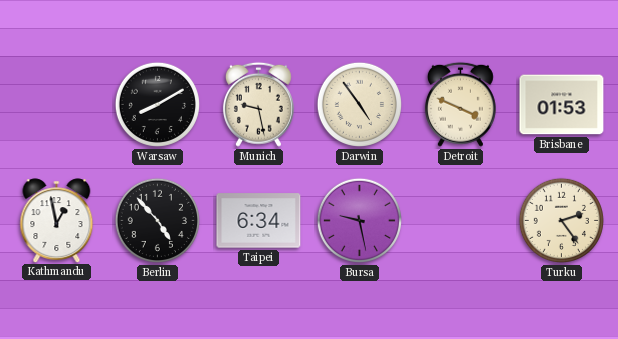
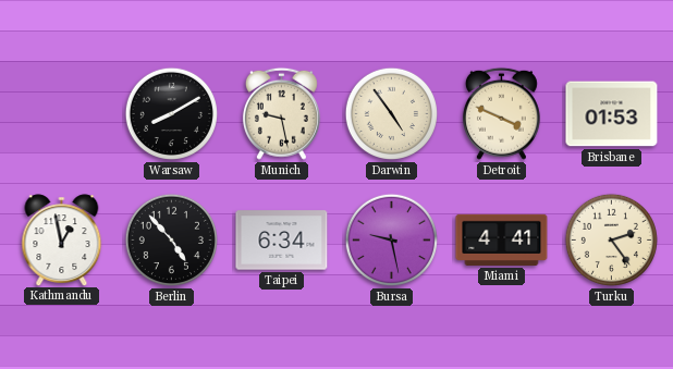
Miami: none -> 4:41
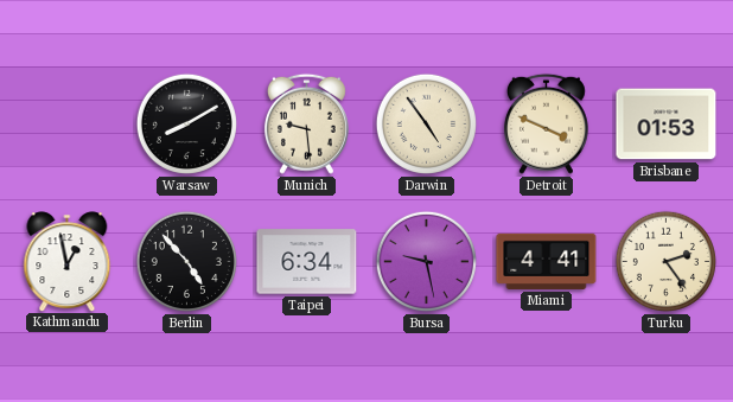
Munich: 9:28 -> 9:29
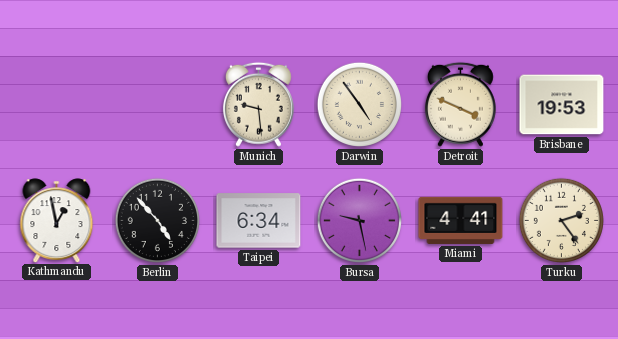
Warsaw: 8:10 -> none
Brisbane: 01:53 -> 19:53
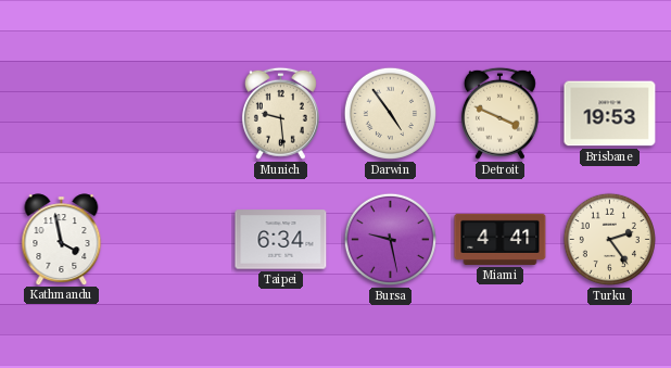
Kathmandu: 12:58 -> 3:58
Berlin: 4:53 -> none
